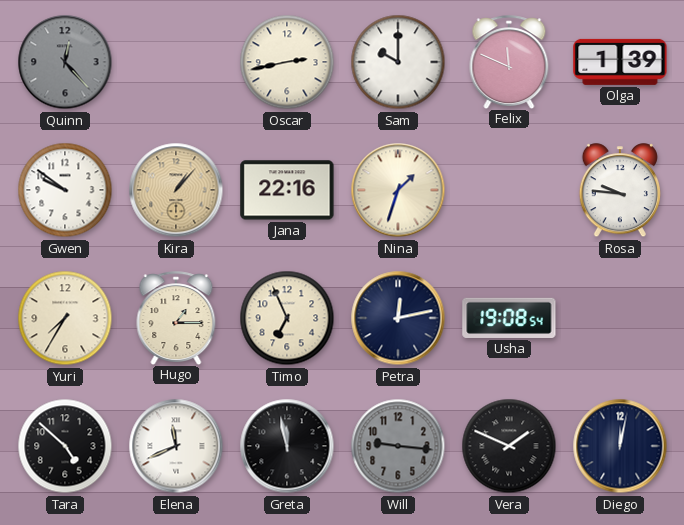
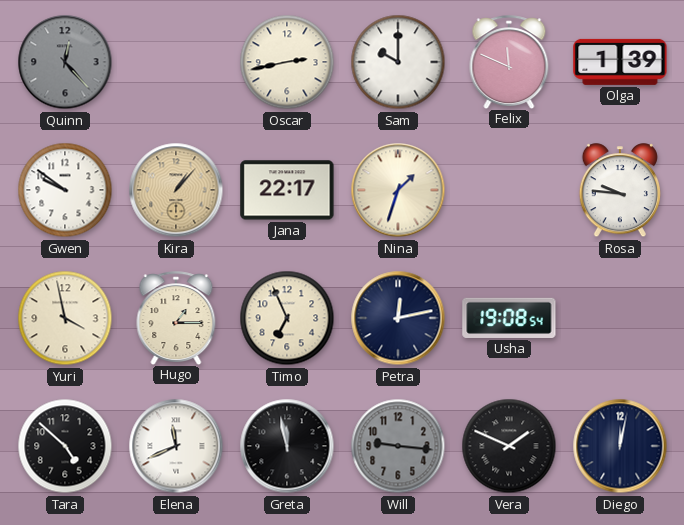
Jana: 22:16 -> 22:17
Yuri: 7:35 -> 3:58
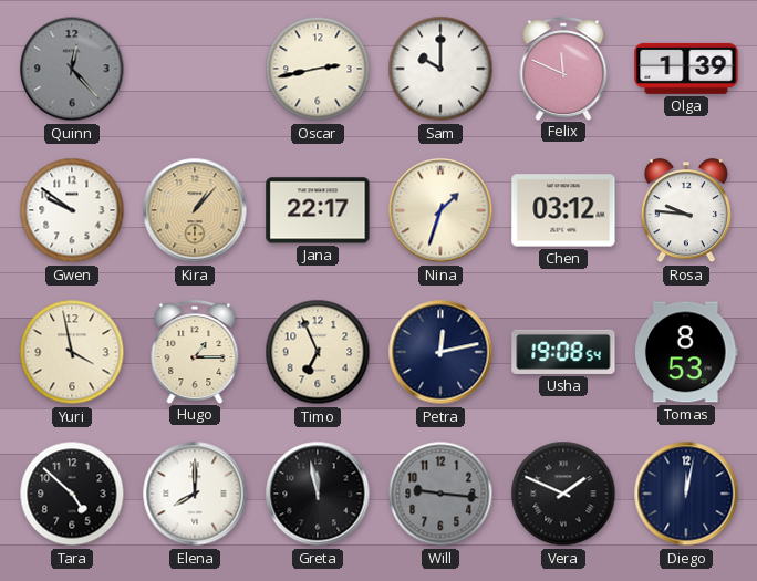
Chen: none -> 03:12
Tomas: none -> 8:53
Elena: 11:41 -> 8:00
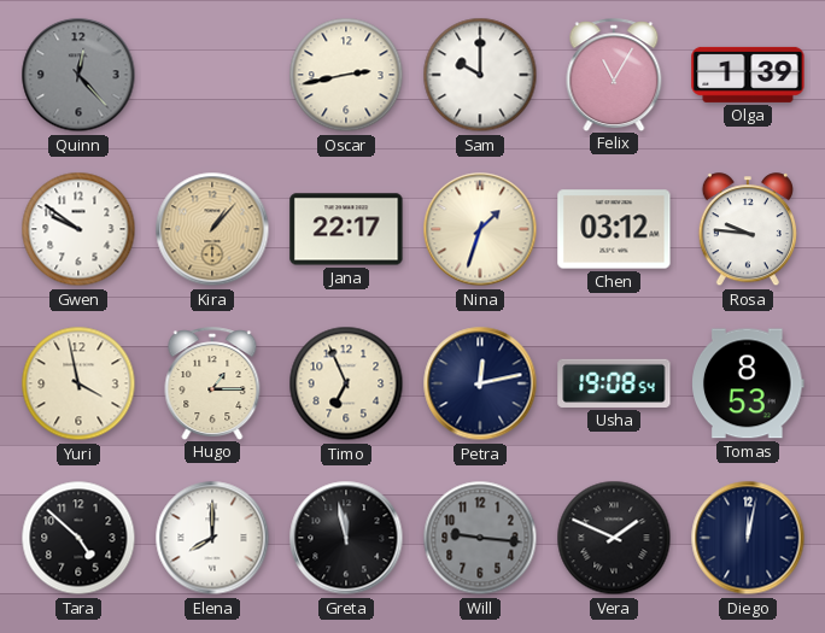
Felix: 11:49 -> 11:05
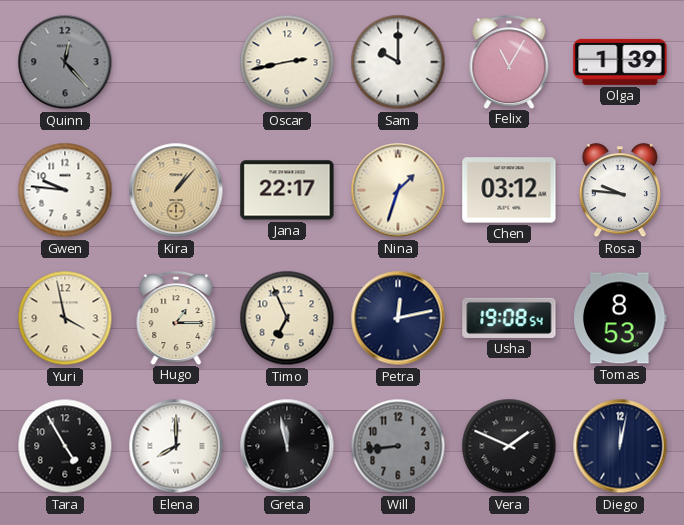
Gwen: 9:51 -> 9:46
Tara: 4:52 -> 4:55
Will: 9:16 -> 8:44
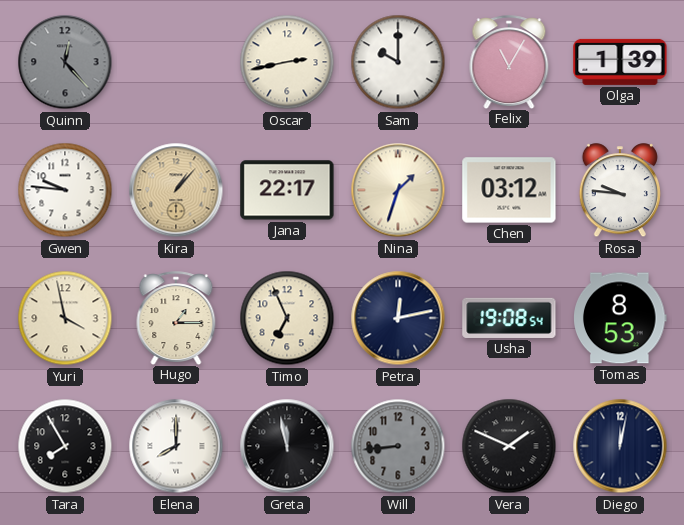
Tara: 4:55 -> 7:55
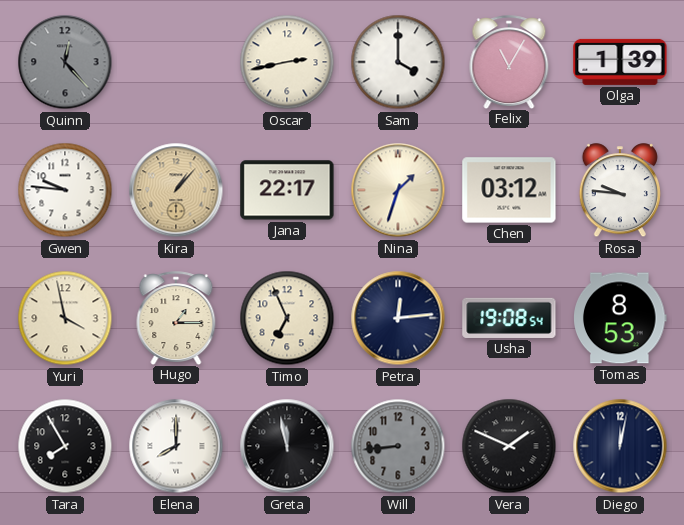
Sam: 10:00 -> 4:00
Petra: 12:13 -> 12:14
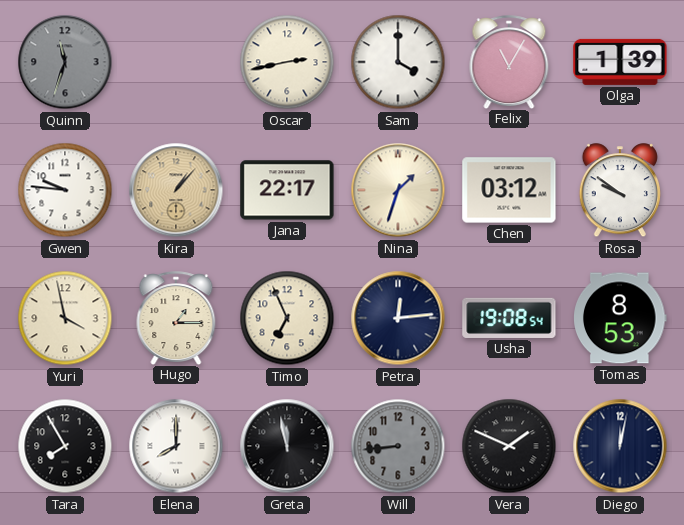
Quinn: 12:23 -> 11:33
Rosa: 9:46 -> 9:51
